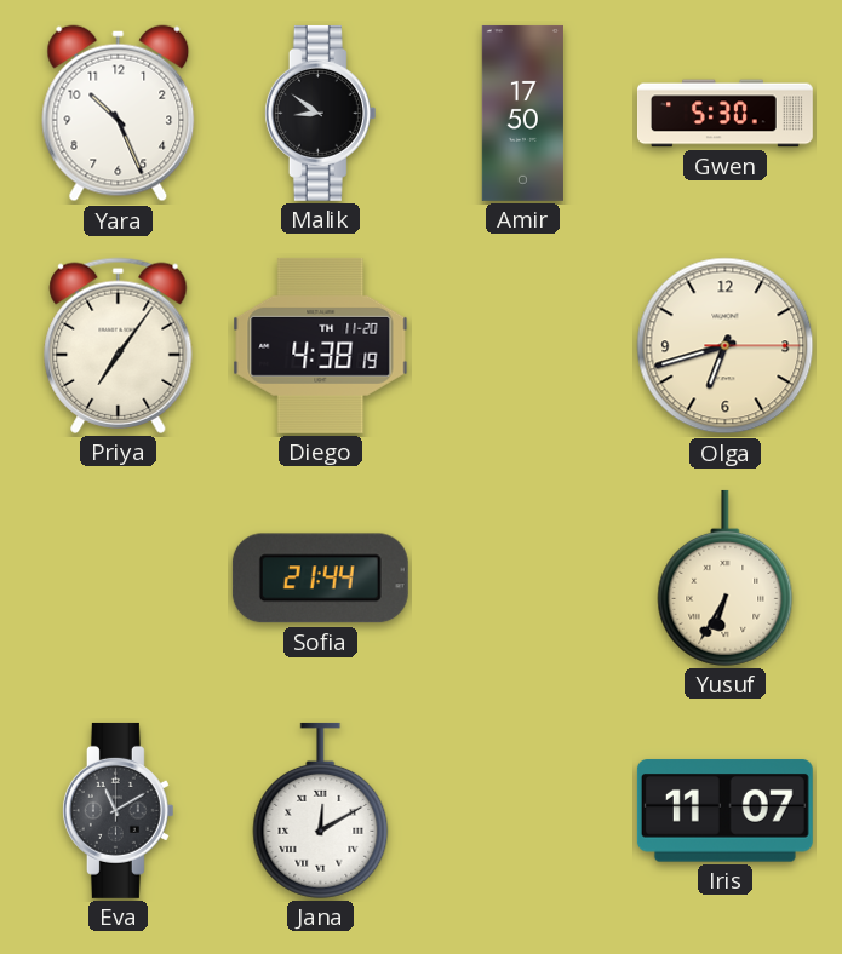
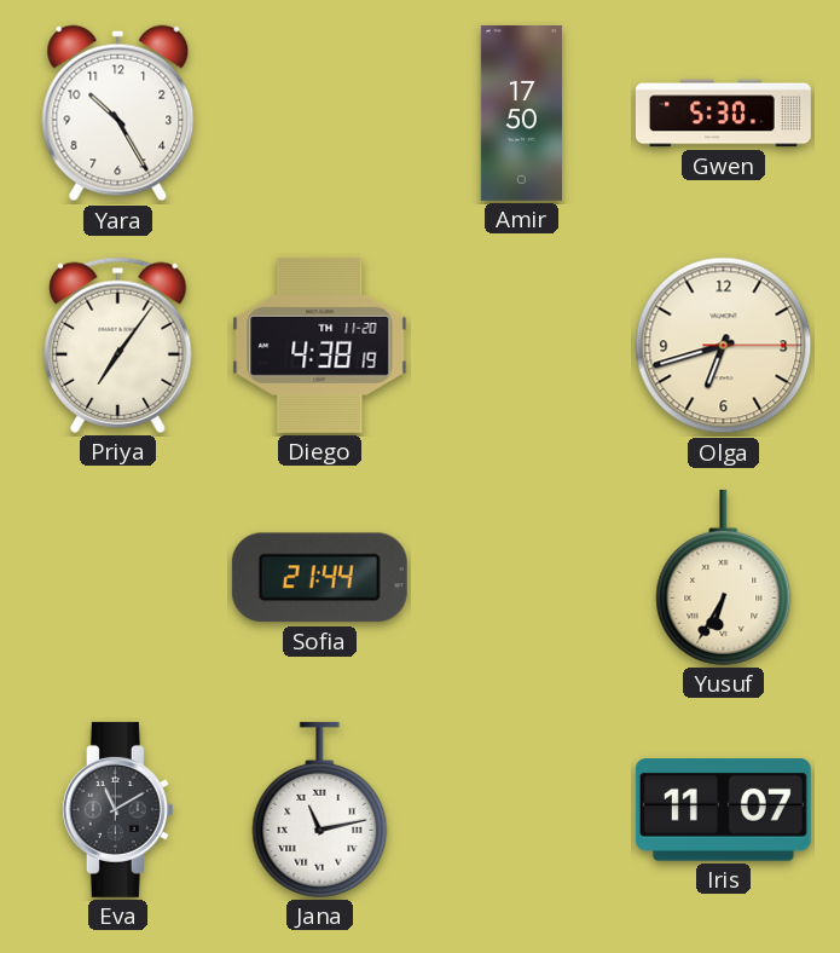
Yara: 10:26 -> 10:25
Malik: 8:51 -> none
Jana: 12:10 -> 11:13
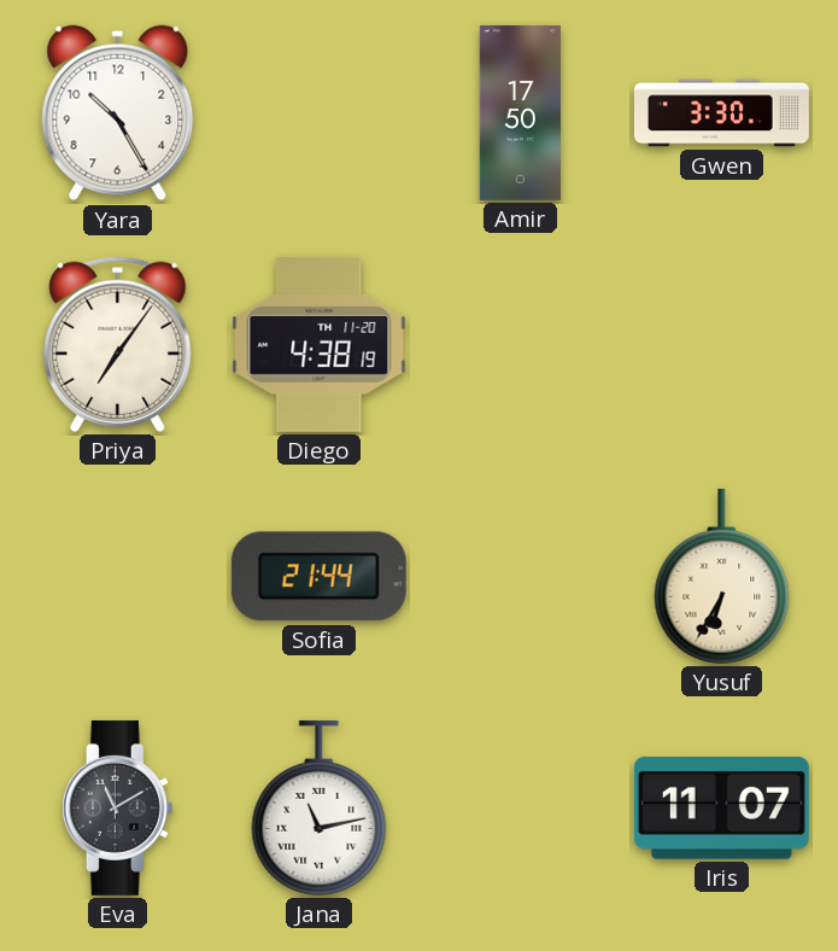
Gwen: 5:30 -> 3:30
Olga: 6:42 -> none
